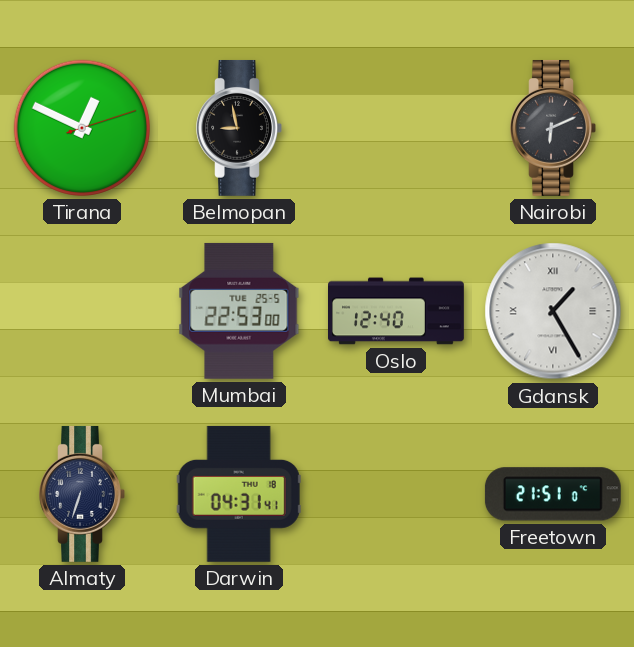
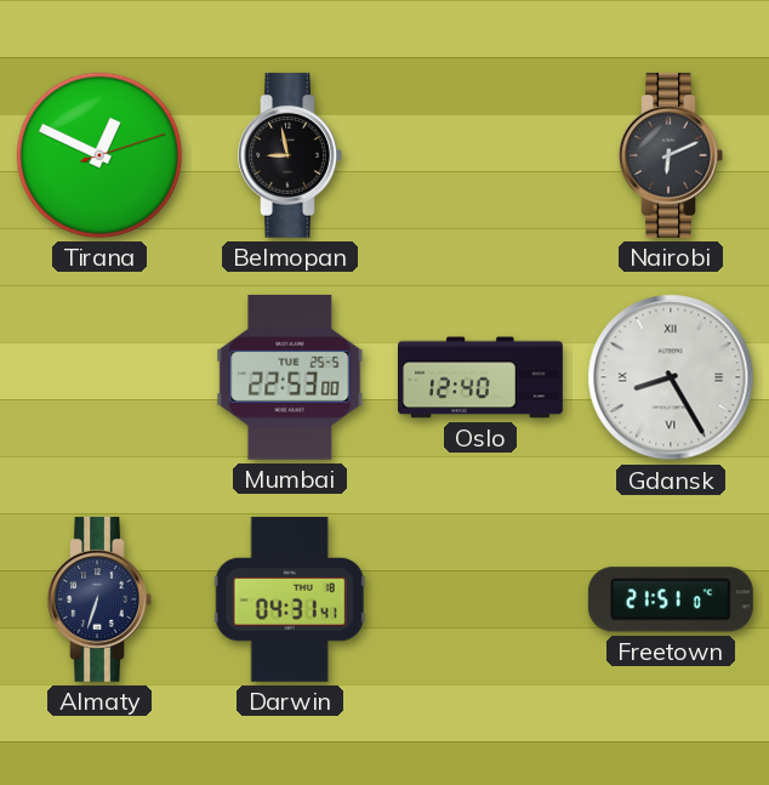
Gdansk: 1:25 -> 8:25
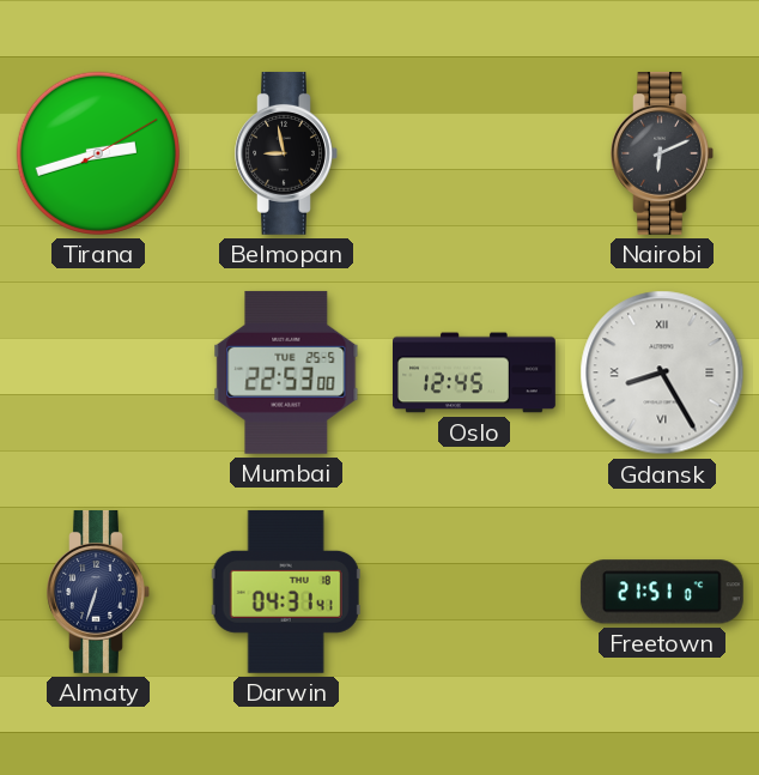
Tirana: 12:49 -> 2:42
Oslo: 12:40 -> 12:45
